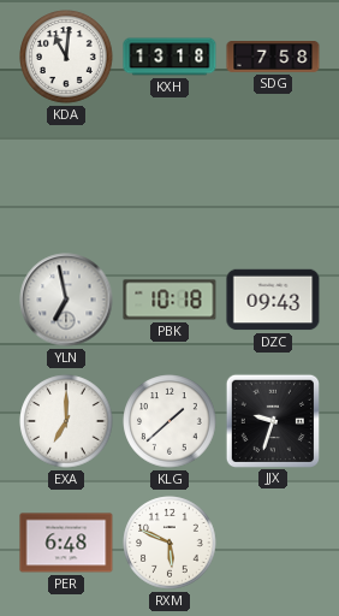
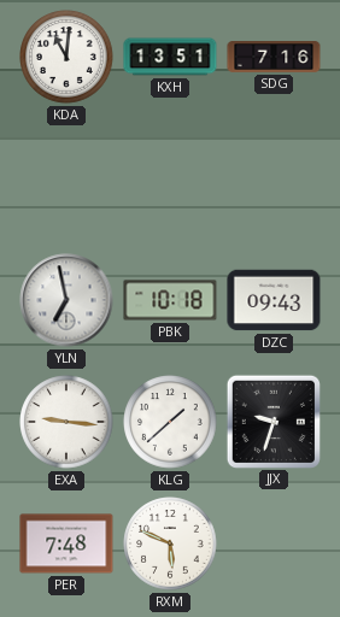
KXH: 13:18 -> 13:51
SDG: 7:58 -> 7:16
EXA: 7:00 -> 9:16
PER: 6:48 -> 7:48
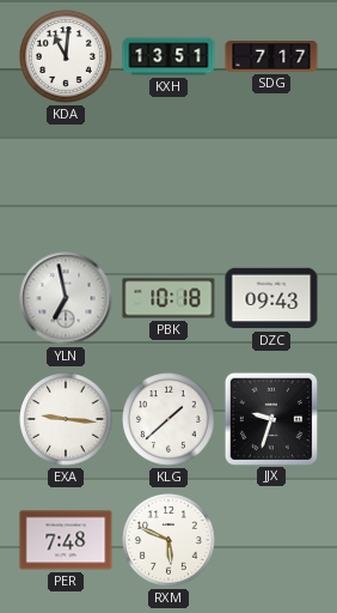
SDG: 7:16 -> 7:17
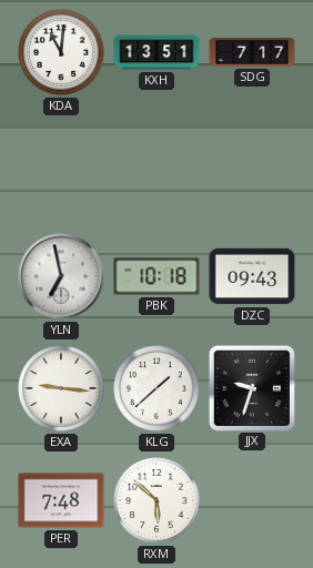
RXM: 5:49 -> 5:52
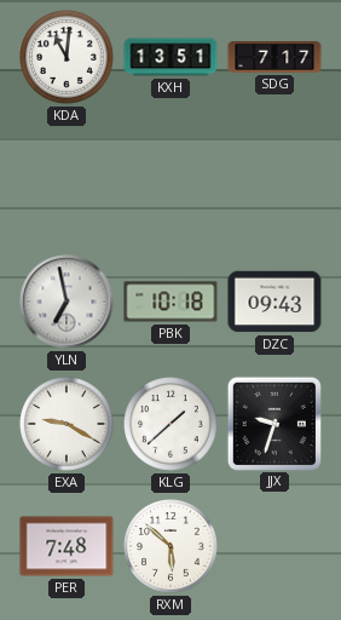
EXA: 9:16 -> 9:20
